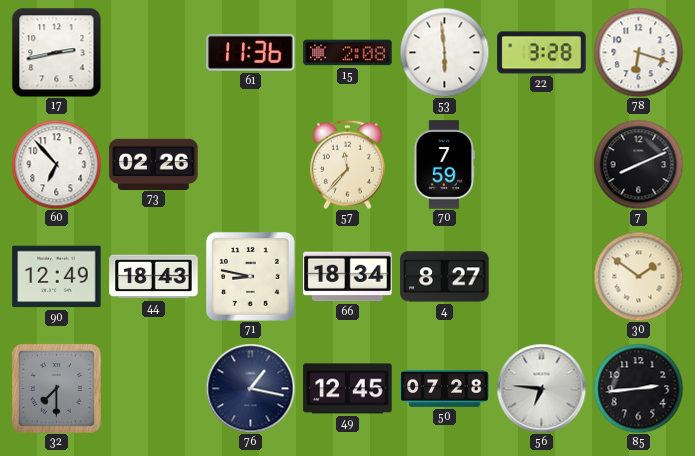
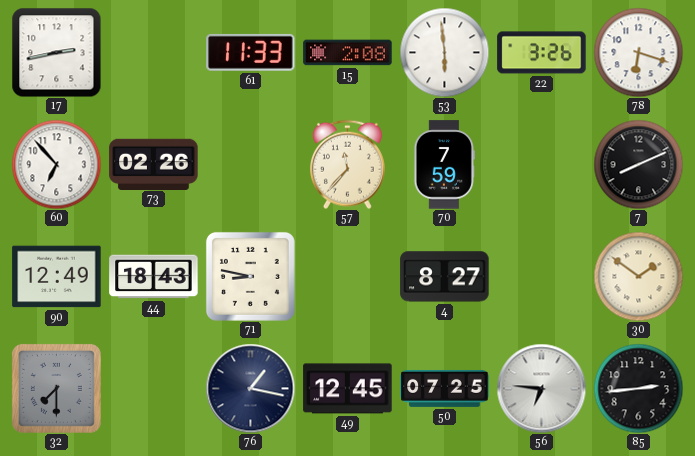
61: 11:36 -> 11:33
22: 3:28 -> 3:26
66: 18:34 -> none
50: 07:28 -> 07:25
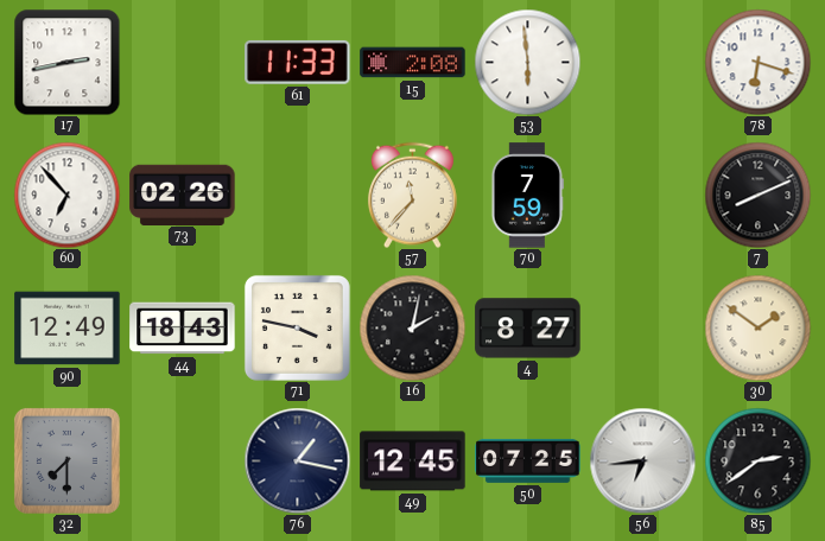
22: 3:26 -> none
71: 8:47 -> 3:47
16: none -> 2:02
56: 6:46 -> 6:44
85: 2:44 -> 2:39
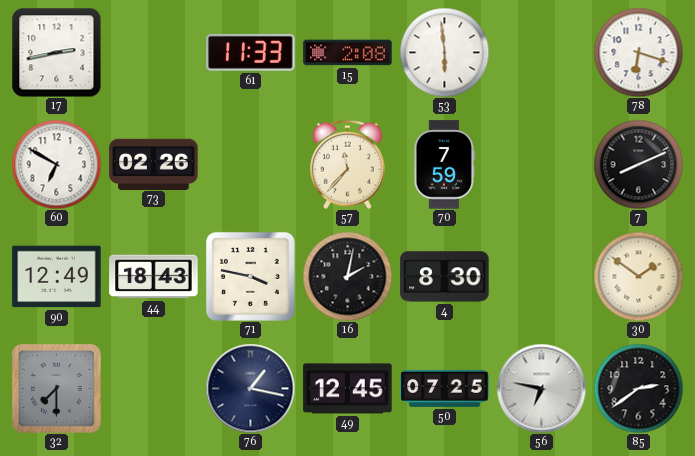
60: 6:53 -> 6:50
4: 8:27 -> 8:30
56: 6:44 -> 6:47
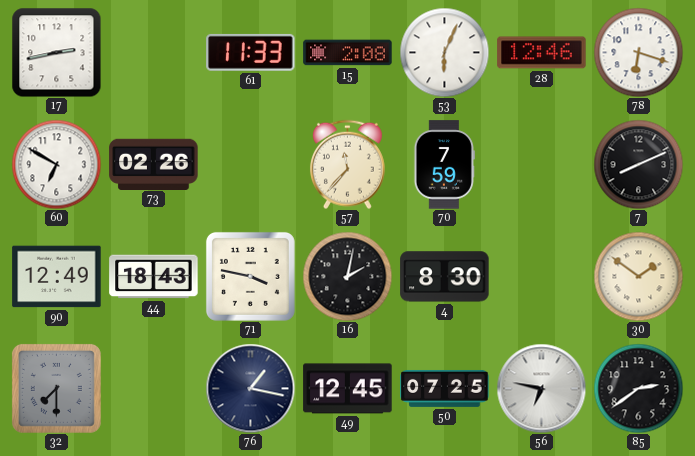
53: 5:59 -> 6:04
28: none -> 12:46
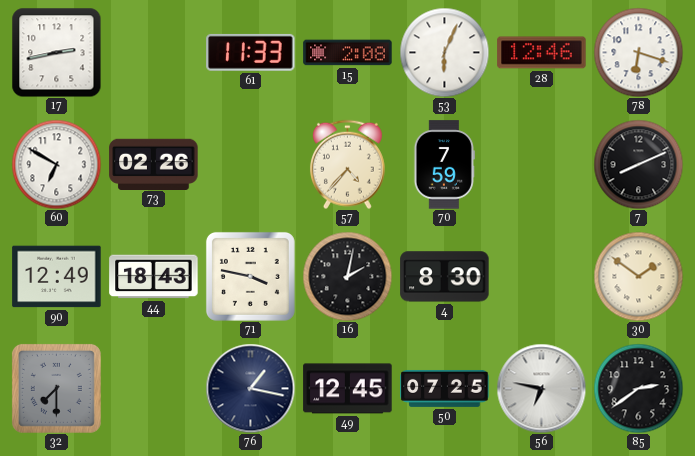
57: 11:37 -> 4:37
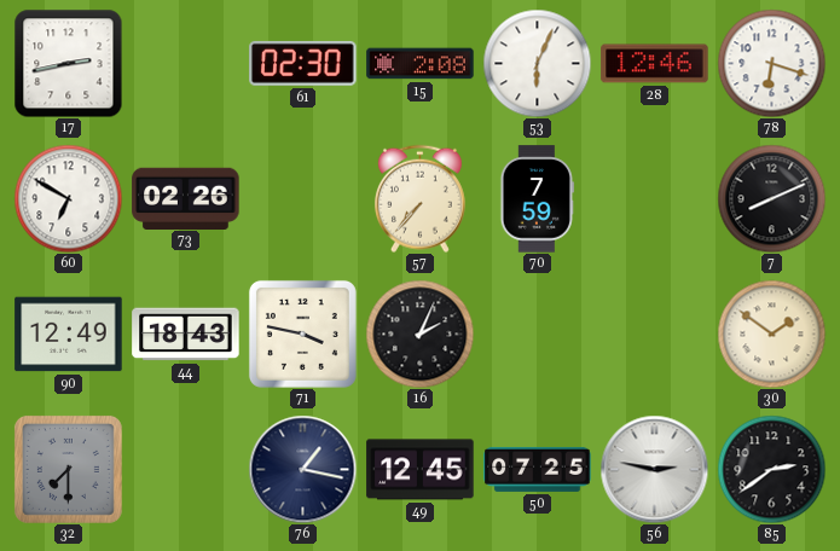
61: 11:33 -> 02:30
57: 4:37 -> 7:37
16: 2:02 -> 2:04
4: 8:30 -> none
56: 6:47 -> 2:47
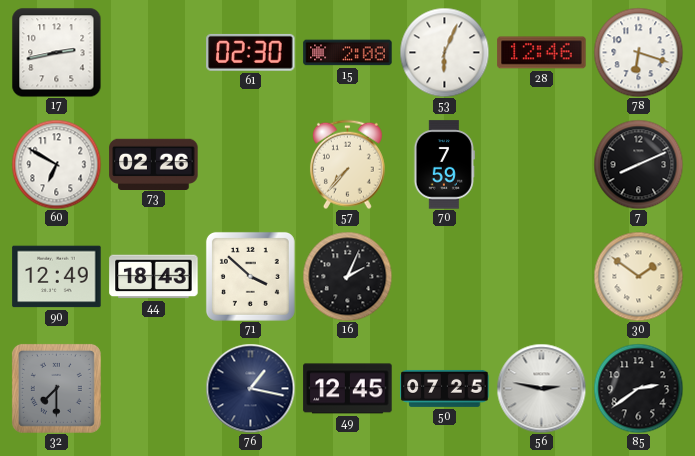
71: 3:47 -> 3:52
